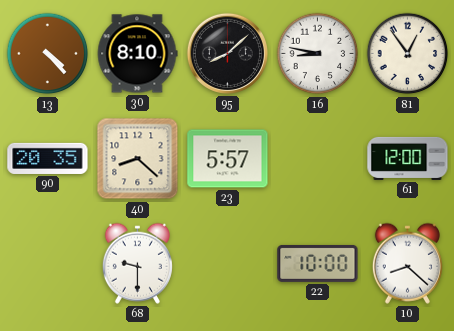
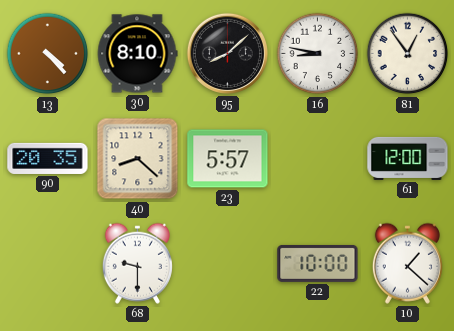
10: 8:22 -> 1:22
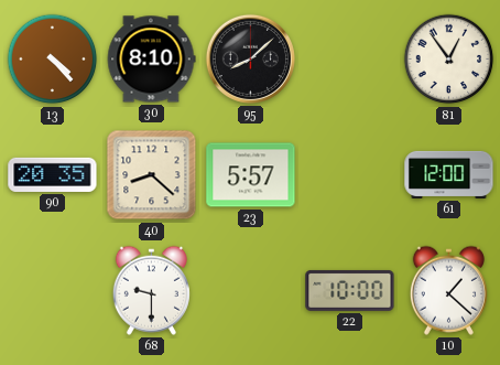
16: 8:47 -> none
